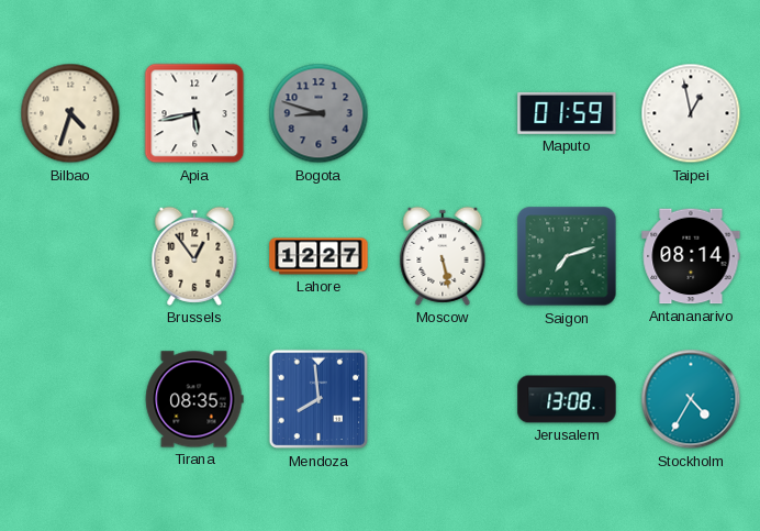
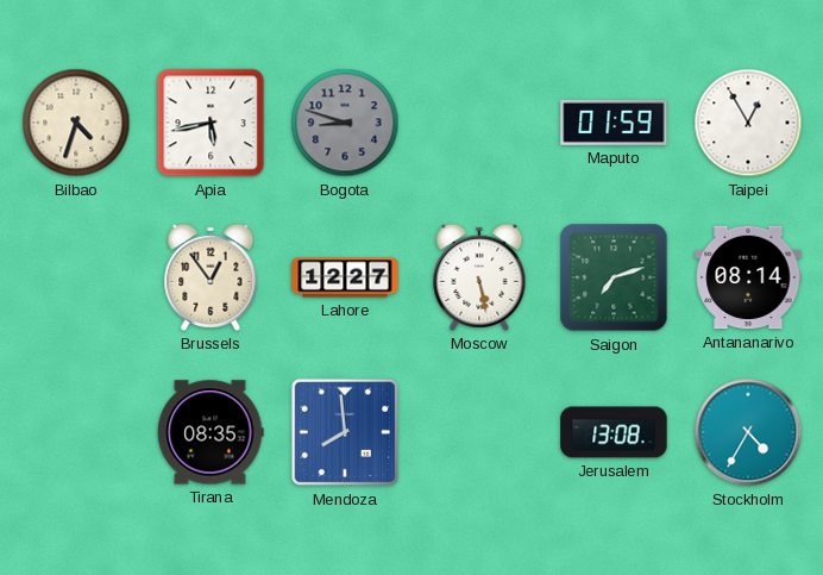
Taipei: 12:58 -> 12:55
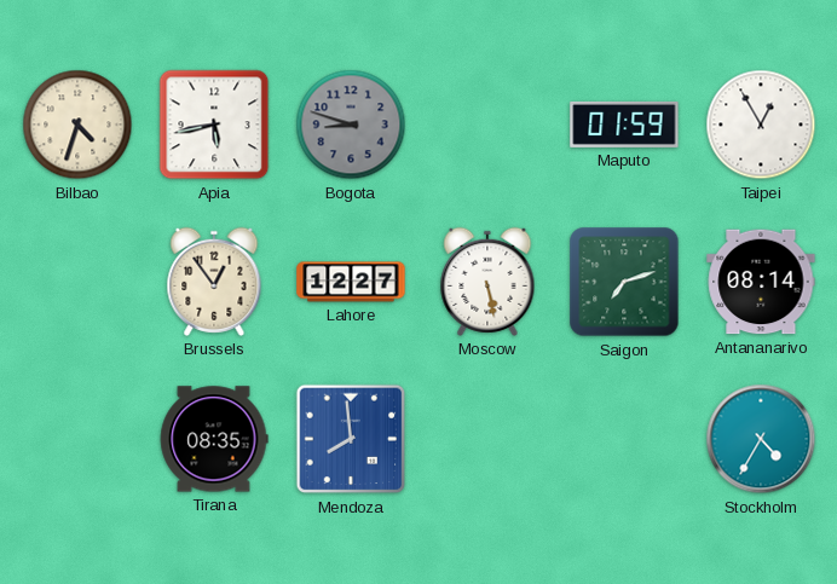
Jerusalem: 13:08 -> none
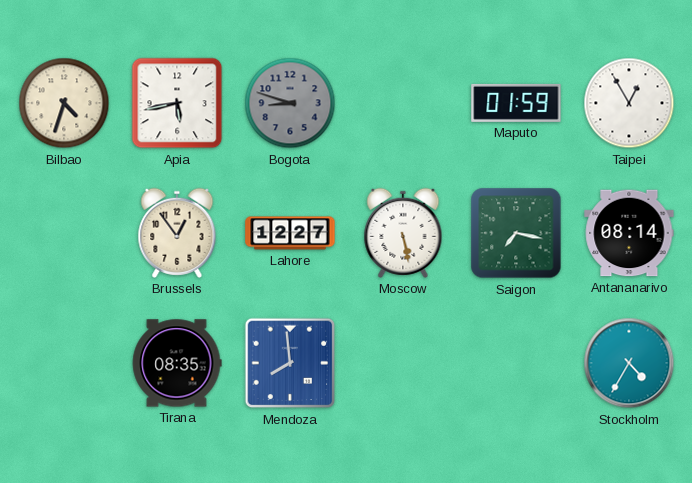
Saigon: 7:12 -> 7:17
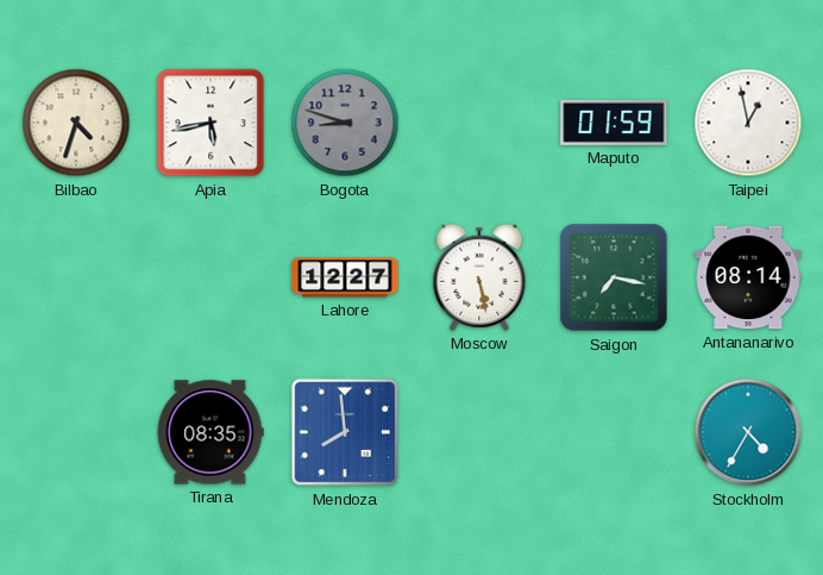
Taipei: 12:55 -> 12:58
Brussels: 12:54 -> none
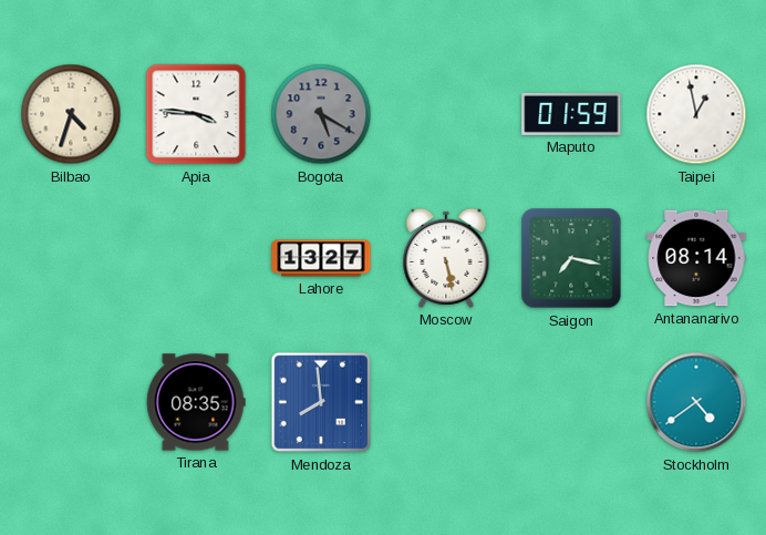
Apia: 5:43 -> 3:46
Bogota: 8:48 -> 5:20
Lahore: 12:27 -> 13:27
Stockholm: 4:35 -> 4:39
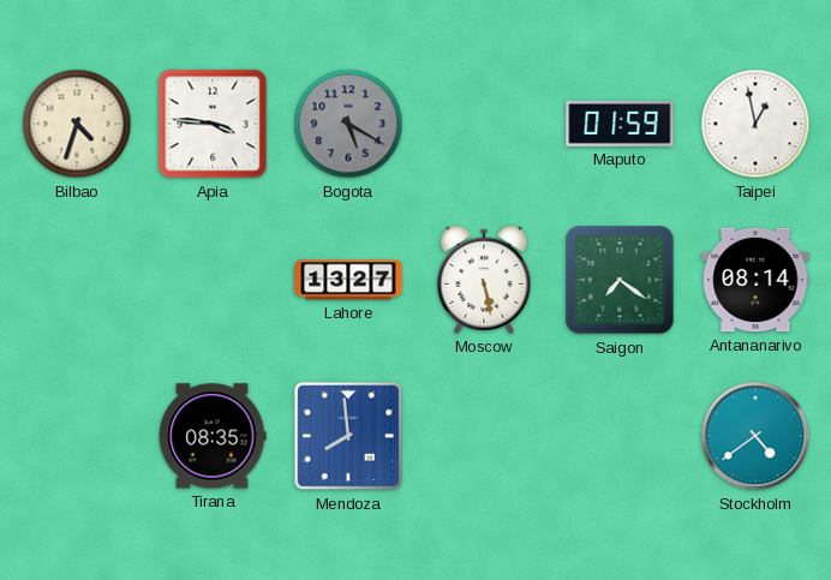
Saigon: 7:17 -> 7:21
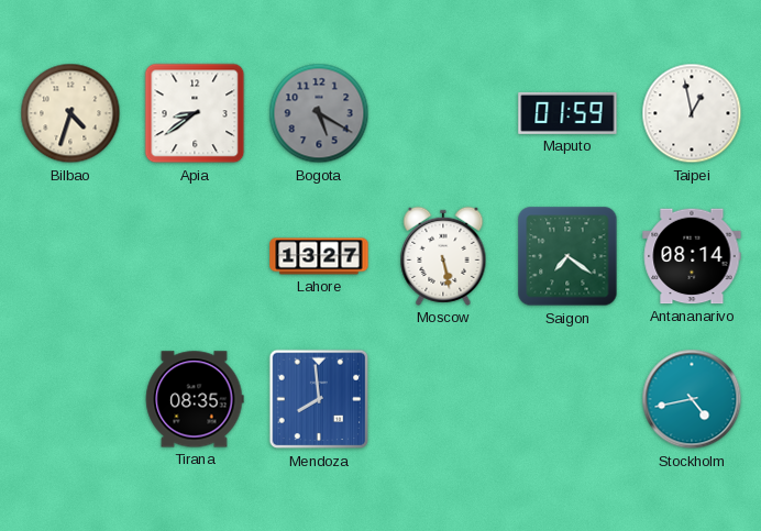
Apia: 3:46 -> 8:39
Stockholm: 4:39 -> 4:43
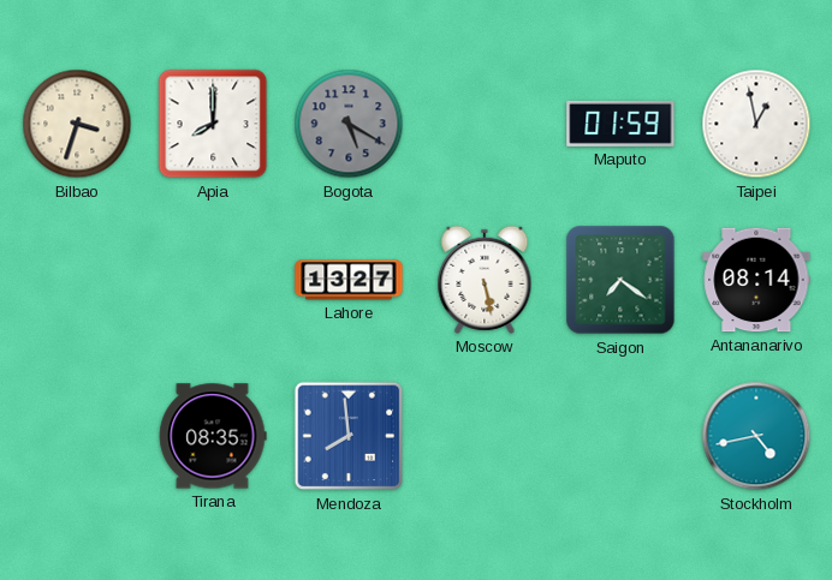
Bilbao: 4:33 -> 3:33
Apia: 8:39 -> 8:00
